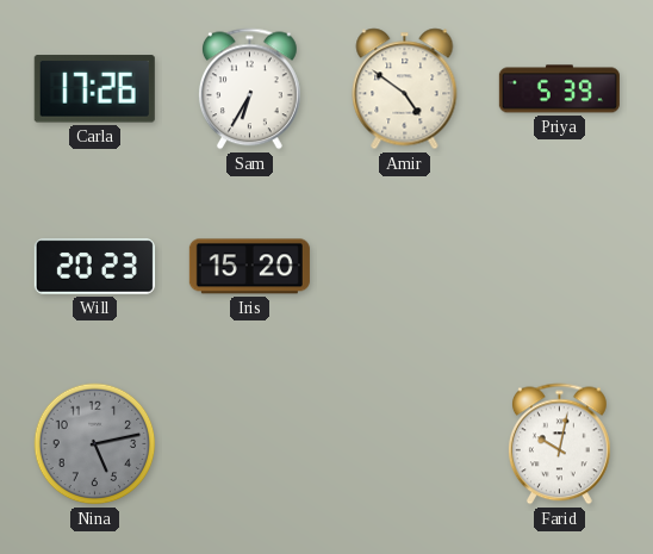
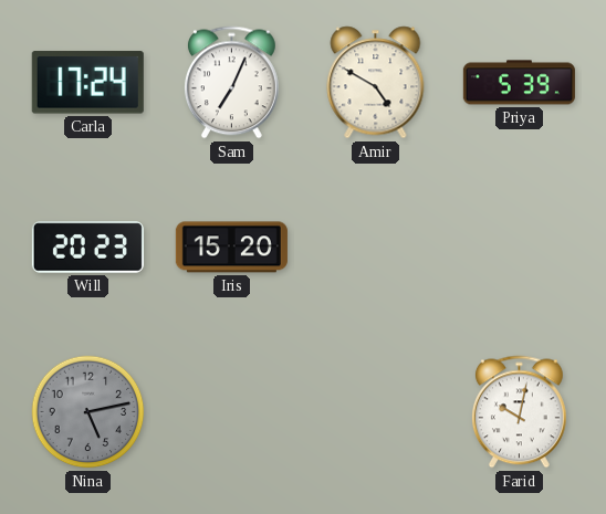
Carla: 17:26 -> 17:24
Sam: 6:35 -> 7:04
Amir: 4:51 -> 4:50
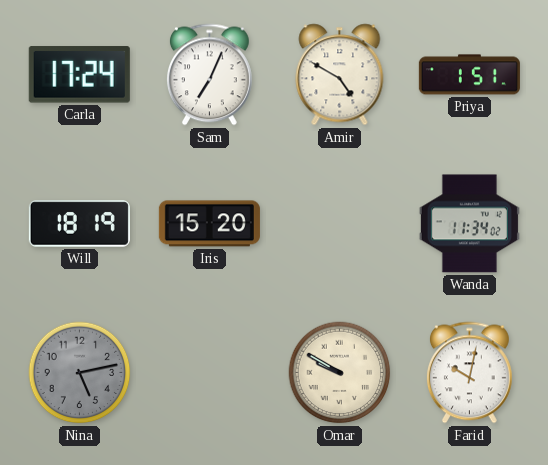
Priya: 5:39 -> 1:51
Will: 20:23 -> 18:19
Wanda: none -> 11:34
Omar: none -> 9:50
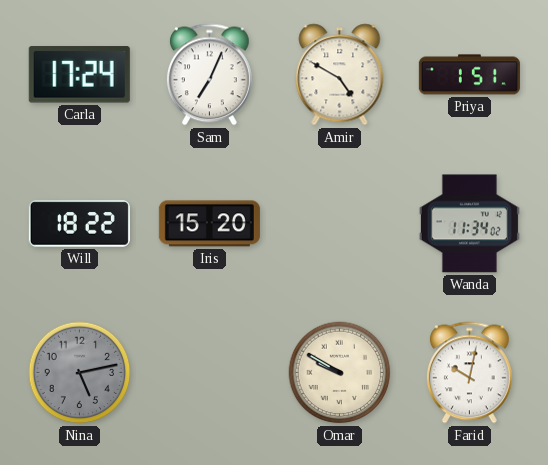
Will: 18:19 -> 18:22
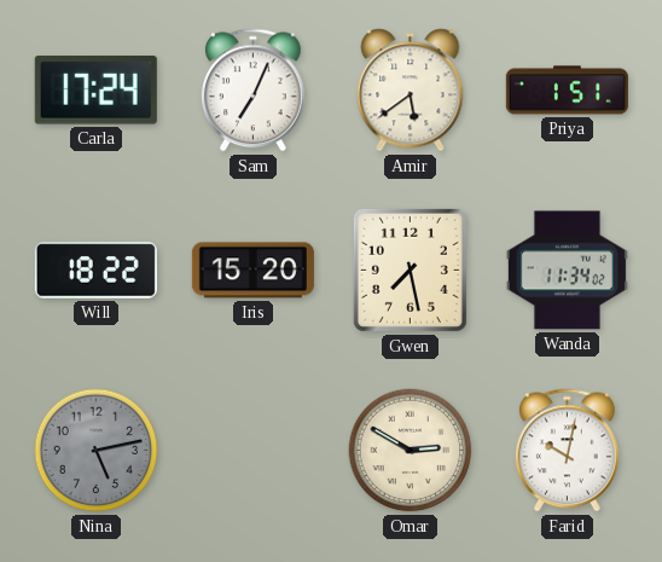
Amir: 4:50 -> 5:39
Gwen: none -> 7:28
Omar: 9:50 -> 2:50
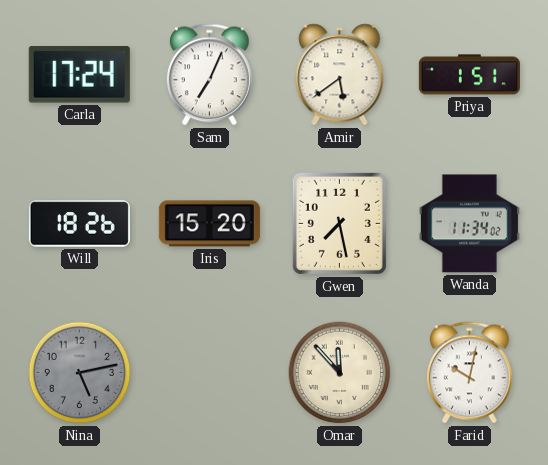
Will: 18:22 -> 18:26
Omar: 2:50 -> 11:53
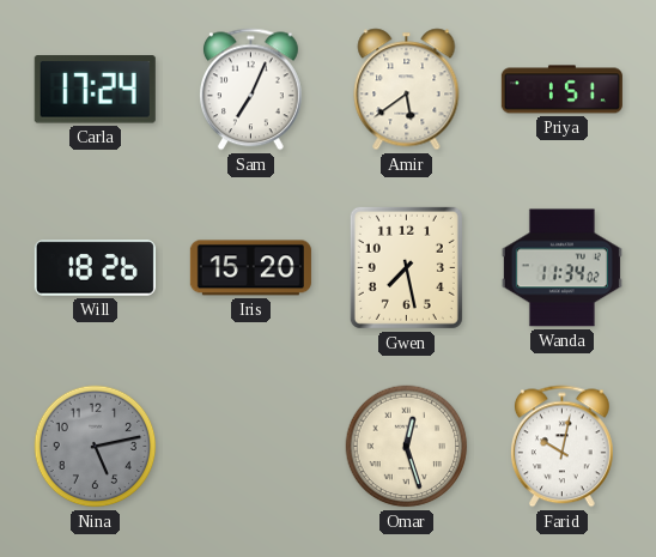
Omar: 11:53 -> 12:27
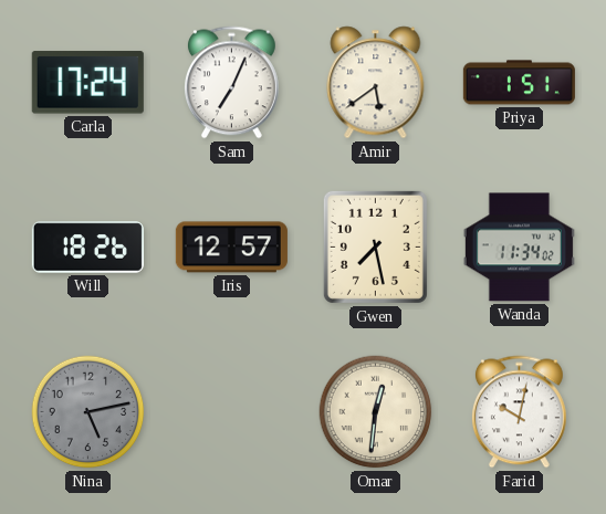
Iris: 15:20 -> 12:57
Omar: 12:27 -> 12:31
